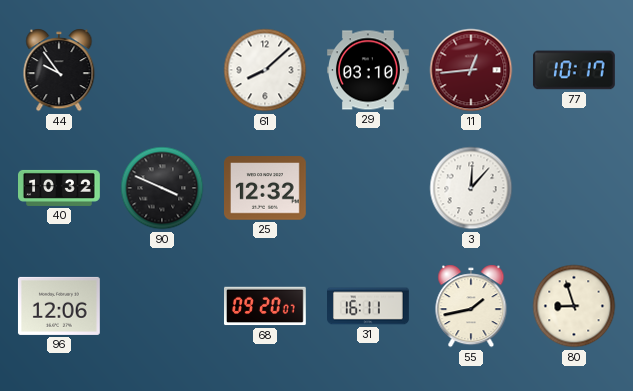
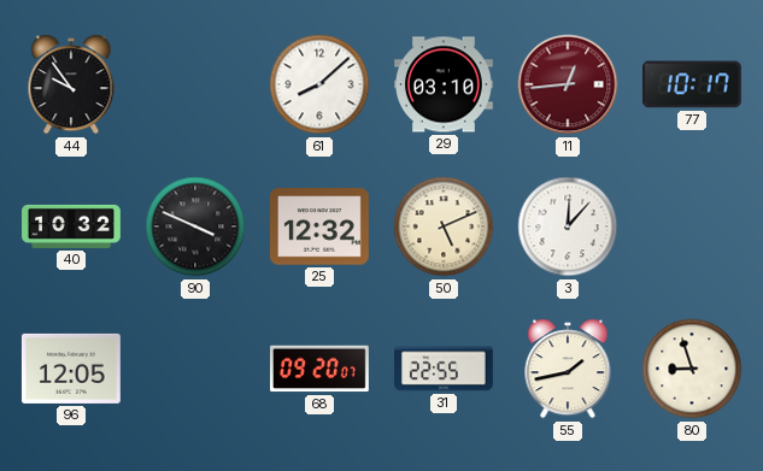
50: none -> 5:11
96: 12:06 -> 12:05
31: 16:11 -> 22:55
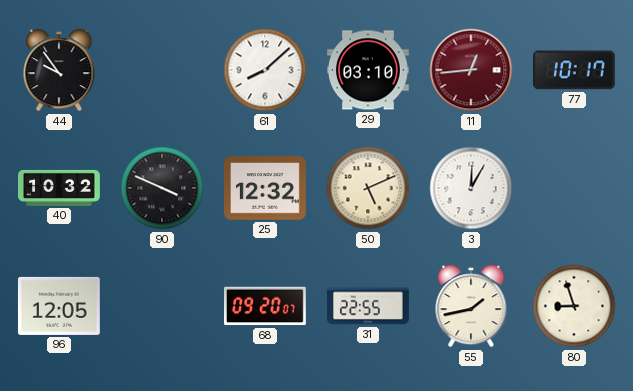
3: 12:07 -> 12:05
